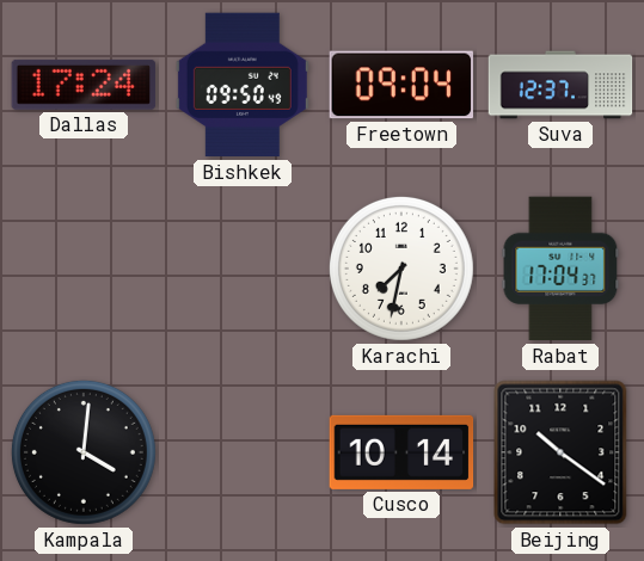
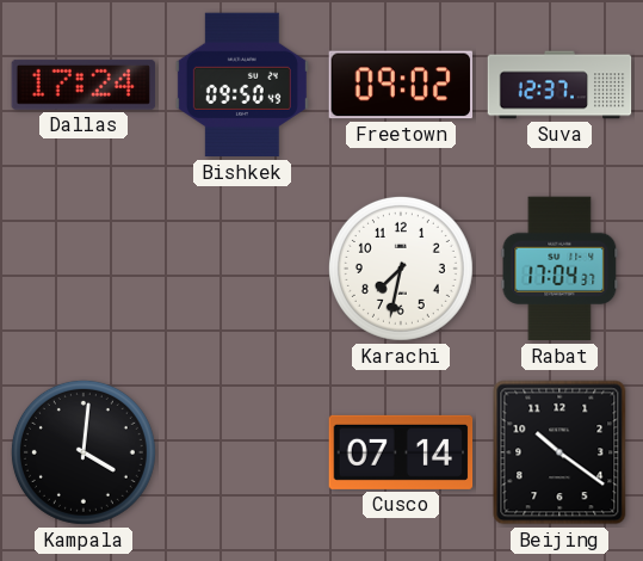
Freetown: 09:04 -> 09:02
Cusco: 10:14 -> 07:14
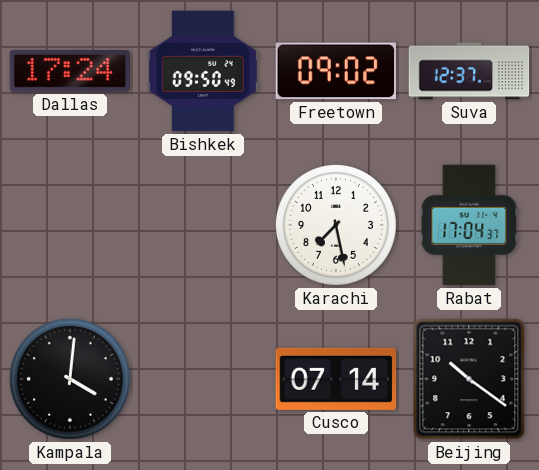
Karachi: 7:32 -> 7:28
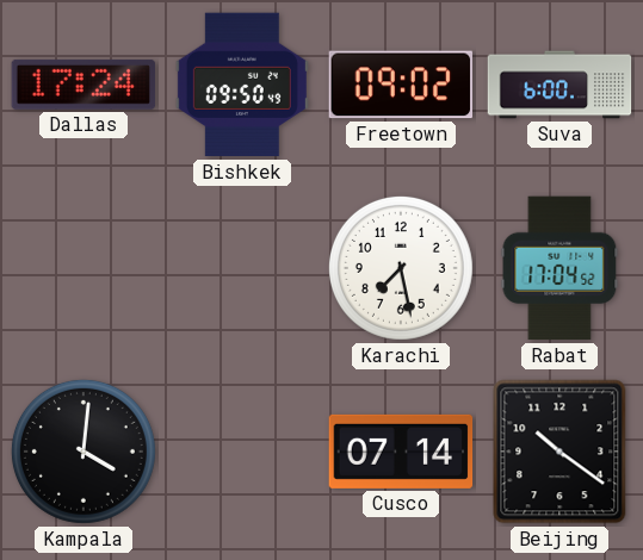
Suva: 12:37 -> 6:00
Rabat: 17:04:37 -> 17:04:52
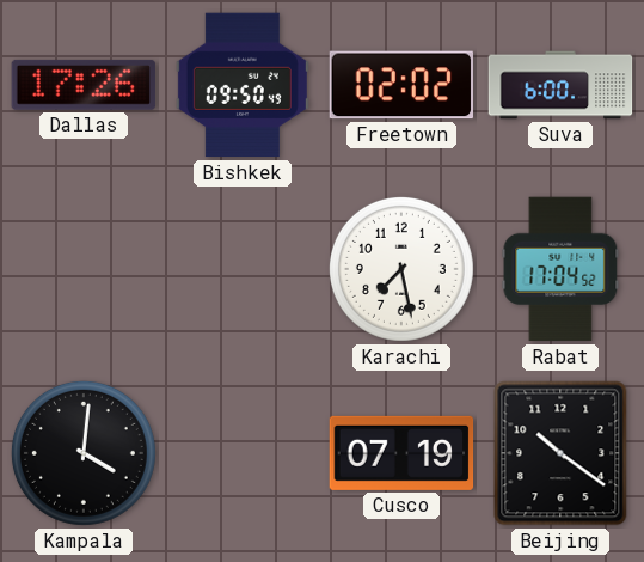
Dallas: 17:24 -> 17:26
Freetown: 09:02 -> 02:02
Cusco: 07:14 -> 07:19
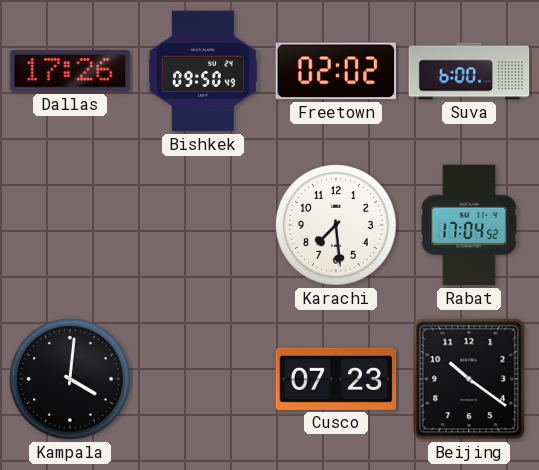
Karachi: 7:28 -> 7:29
Cusco: 07:19 -> 07:23
